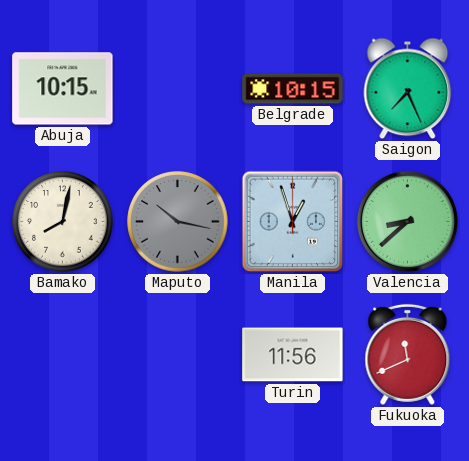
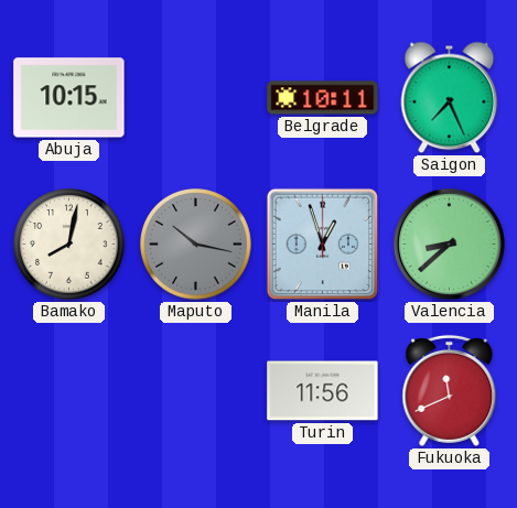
Belgrade: 10:15 -> 10:11
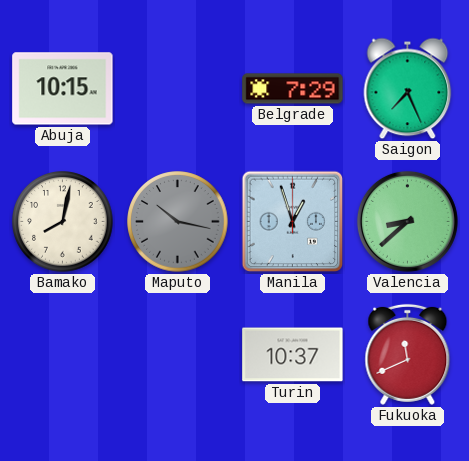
Belgrade: 10:11 -> 7:29
Turin: 11:56 -> 10:37
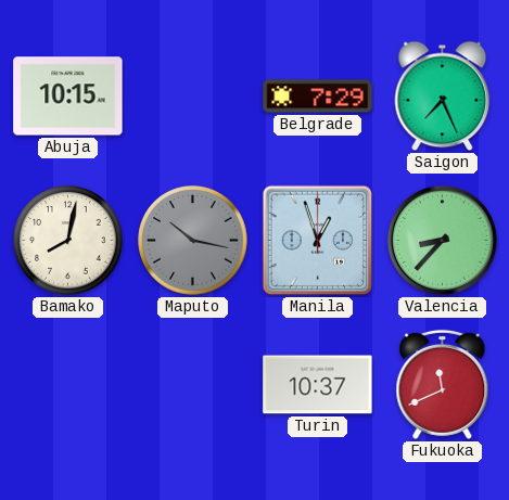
Valencia: 8:38 -> 8:37
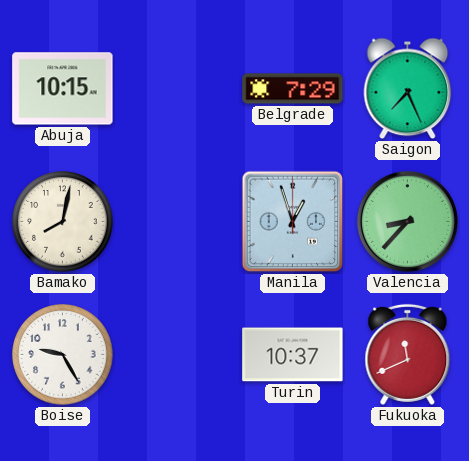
Maputo: 10:17 -> none
Boise: none -> 9:25
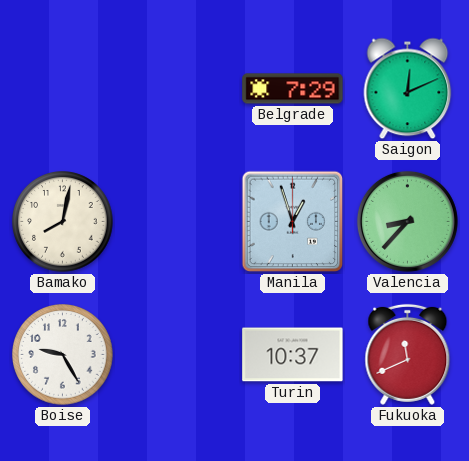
Abuja: 10:15 -> none
Saigon: 7:26 -> 12:11
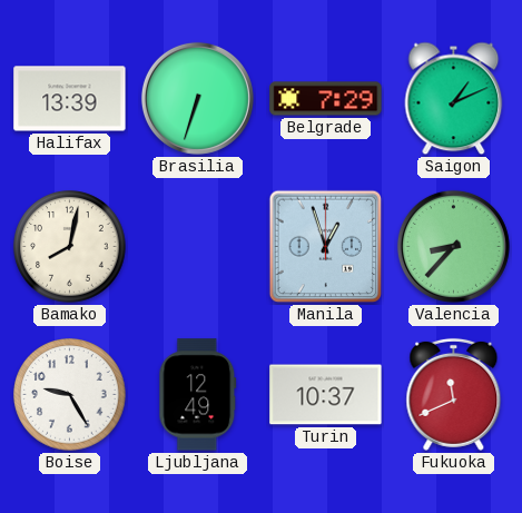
Halifax: none -> 13:39
Brasilia: none -> 6:33
Saigon: 12:11 -> 1:11
Ljubljana: none -> 12:49
